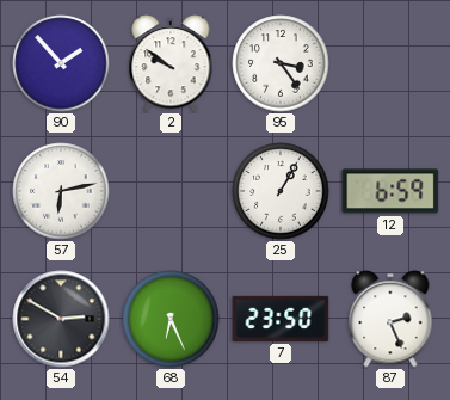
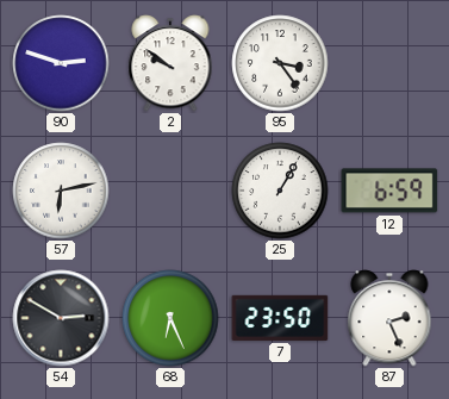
90: 1:53 -> 2:48
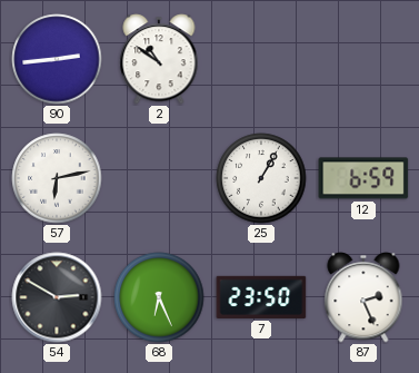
90: 2:48 -> 2:44
2: 9:51 -> 10:51
95: 3:24 -> none
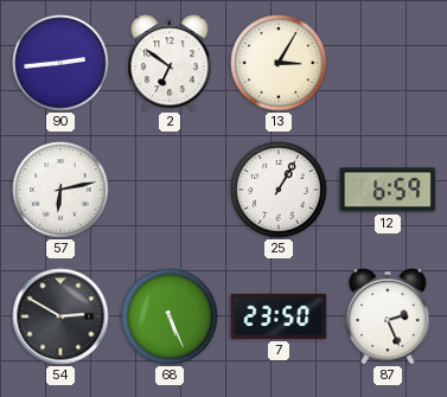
2: 10:51 -> 6:51
13: none -> 3:05
68: 6:26 -> 5:26
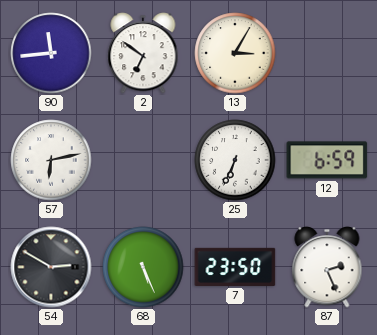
90: 2:44 -> 11:44
25: 1:05 -> 6:34
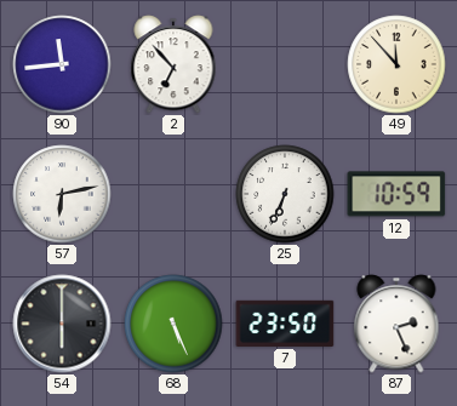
2: 6:51 -> 6:53
13: 3:05 -> none
49: none -> 11:53
12: 6:59 -> 10:59
54: 2:50 -> 6:00
